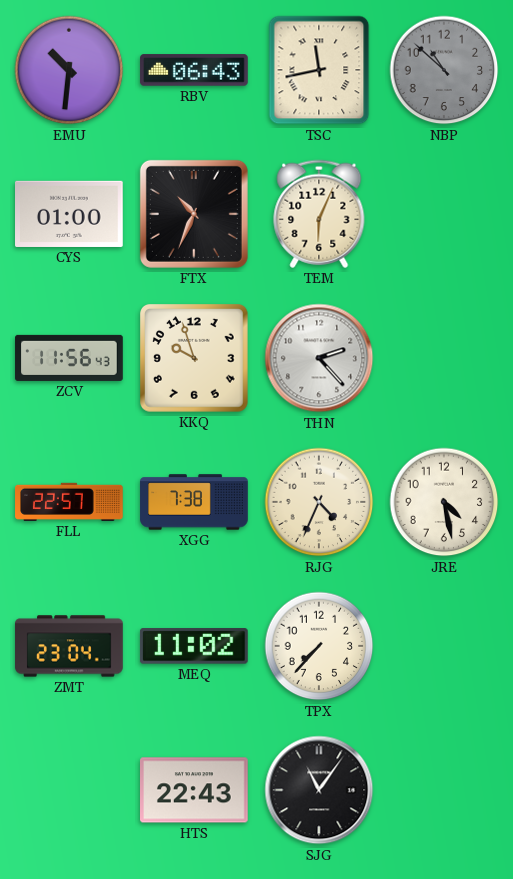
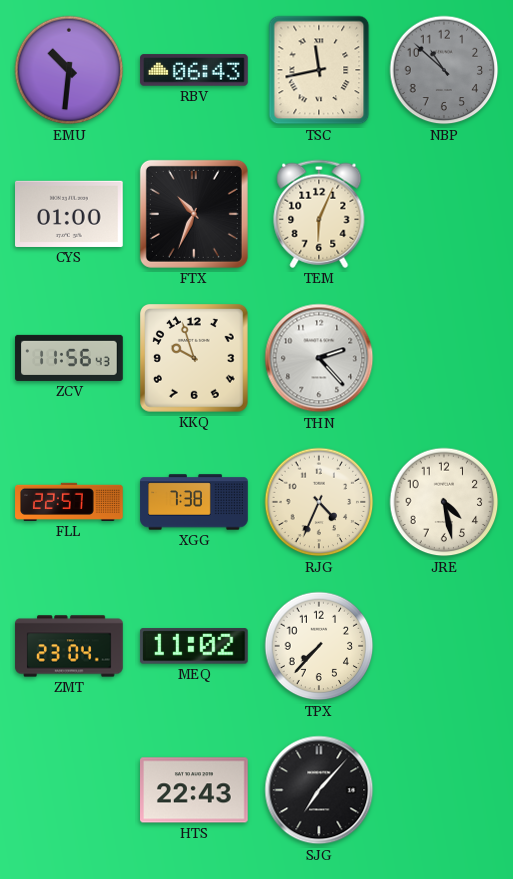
SJG: 11:06 -> 7:07
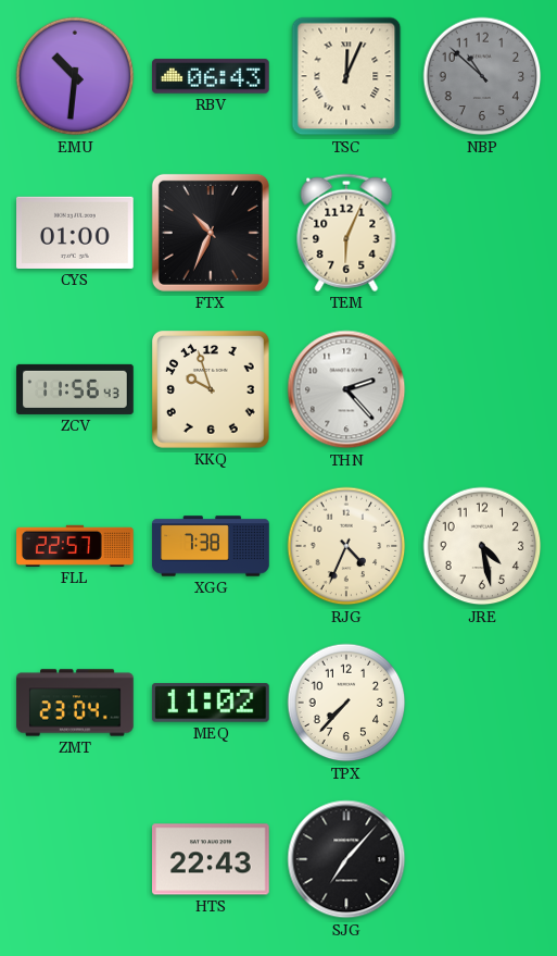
TSC: 11:43 -> 12:04
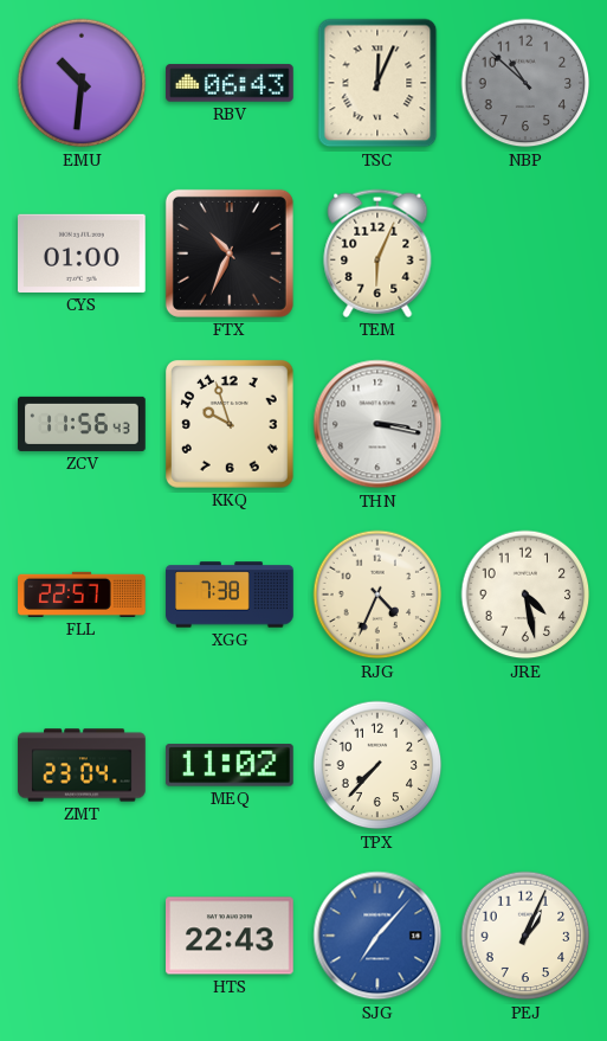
THN: 2:23 -> 3:17
SJG dial: black -> blue
PEJ: none -> 1:04
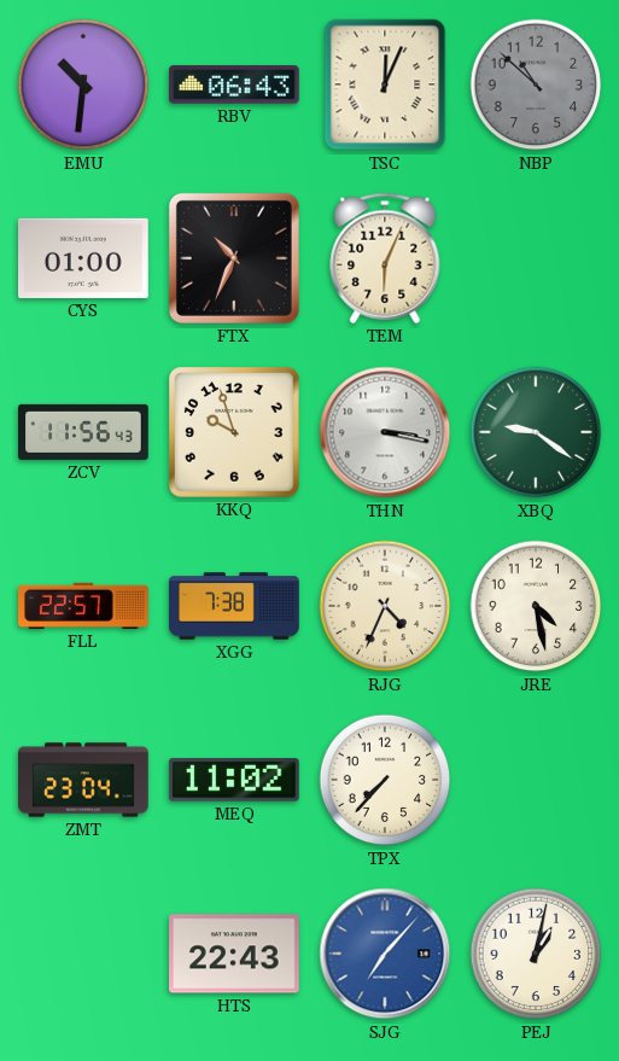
XBQ: none -> 9:21
PEJ: 1:04 -> 1:02
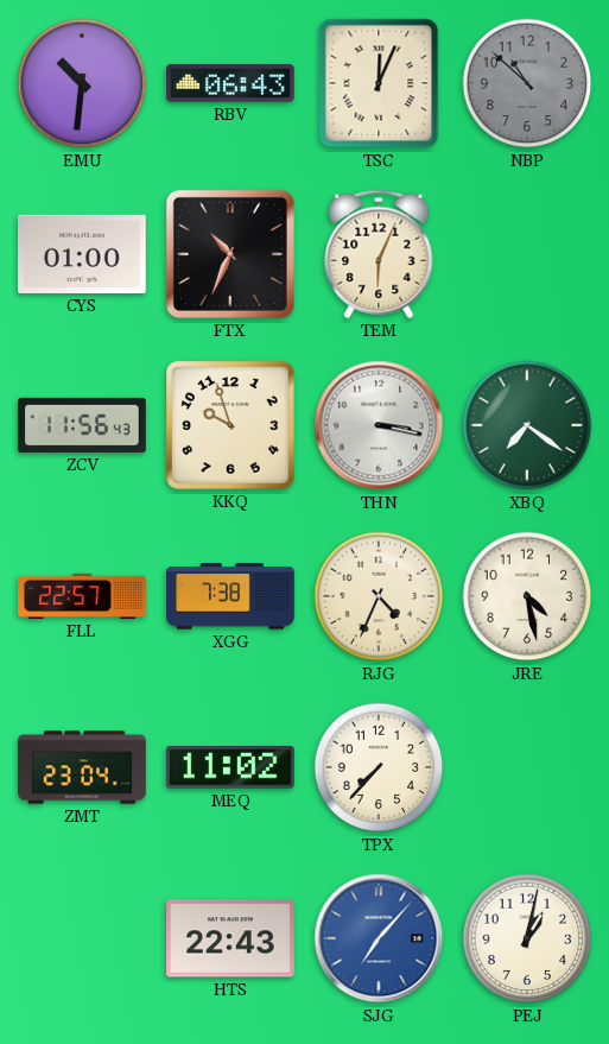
XBQ: 9:21 -> 7:21
